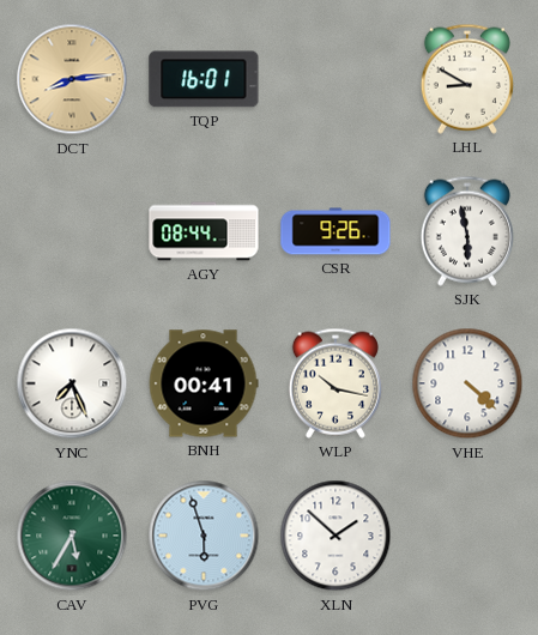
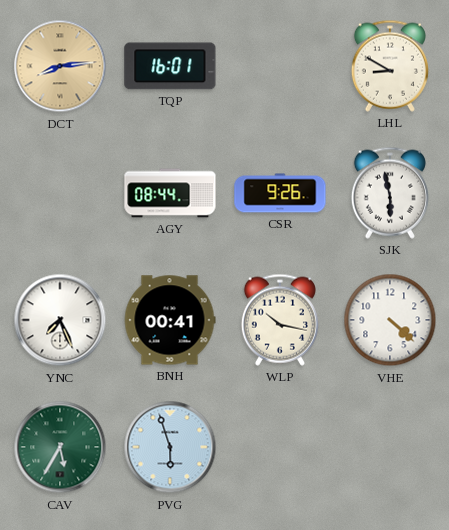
XLN: 1:52 -> none
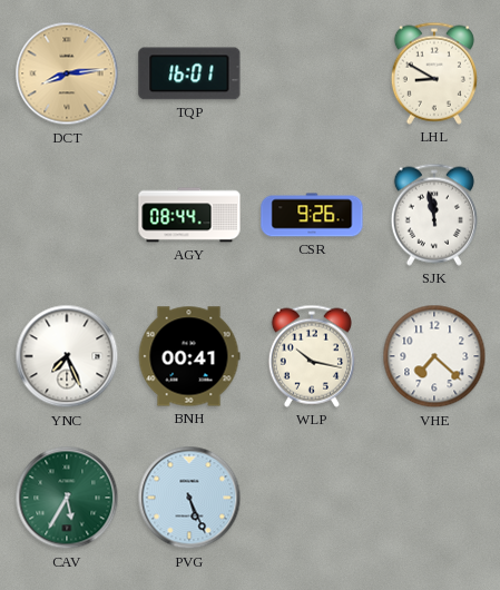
SJK: 5:58 -> 11:58
VHE: 4:22 -> 7:22
PVG: 5:57 -> 5:26
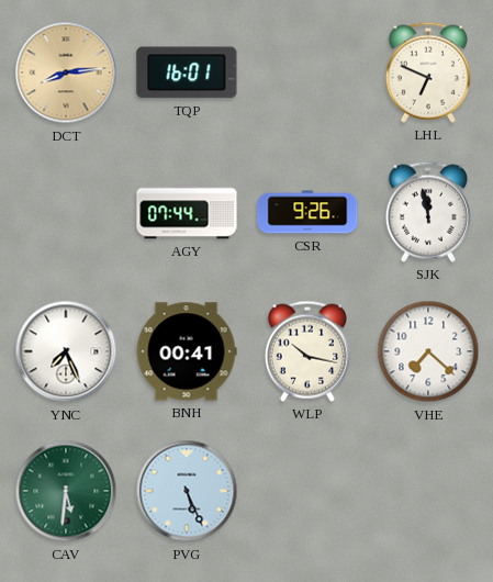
LHL: 8:50 -> 6:49
AGY: 08:44 -> 07:44
CAV: 5:35 -> 5:31
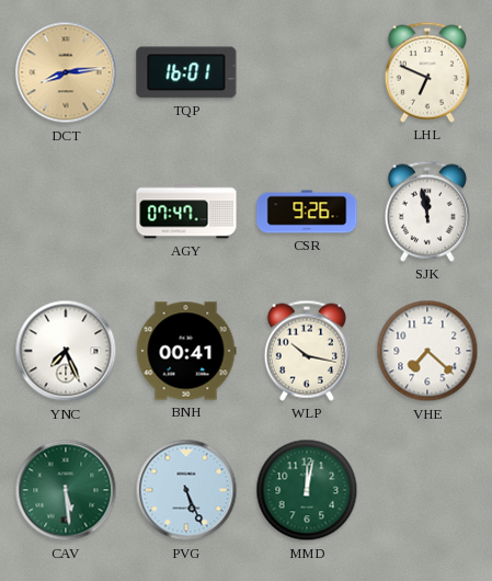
AGY: 07:44 -> 07:47
CAV: 5:31 -> 5:29
MMD: none -> 12:02
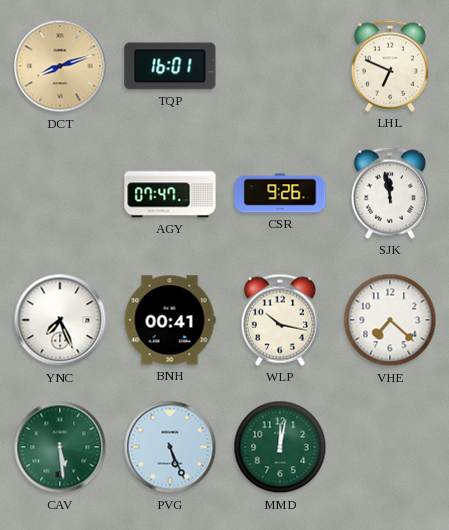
DCT: 8:14 -> 8:12
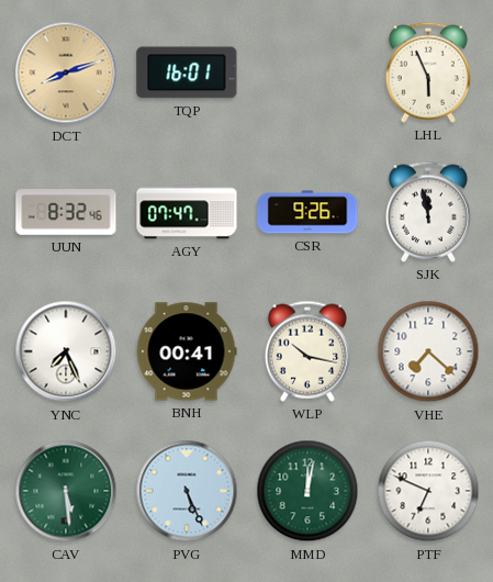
LHL: 6:49 -> 5:56
UUN: none -> 8:32
PTF: none -> 6:49
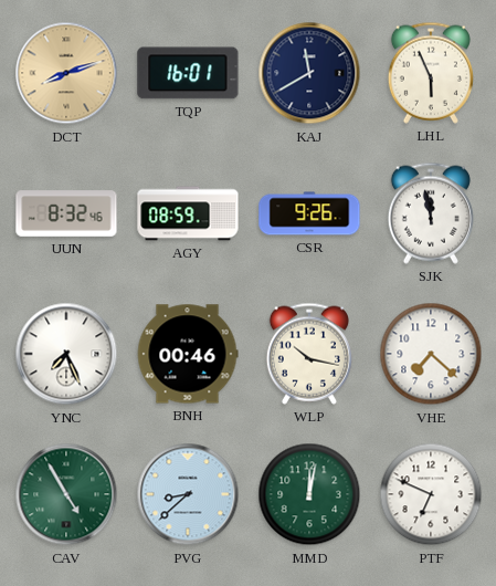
KAJ: none -> 11:40
AGY: 07:47 -> 08:59
BNH: 00:41 -> 00:46
CAV: 5:29 -> 4:55
PVG: 5:26 -> 8:38
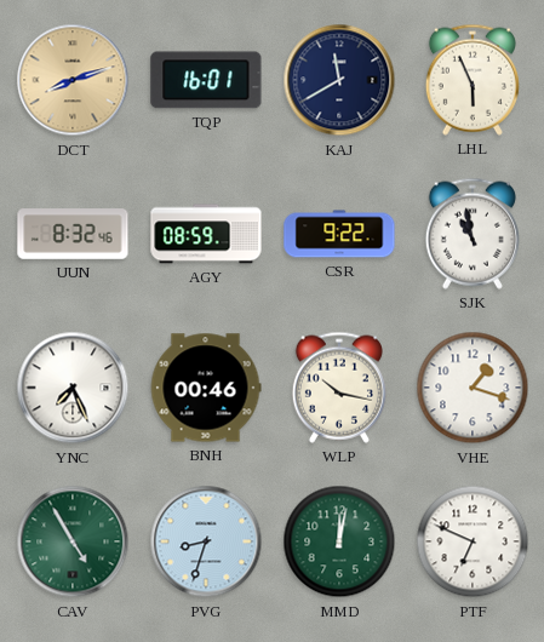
CSR: 9:26 -> 9:22
SJK: 11:58 -> 10:58
VHE: 7:22 -> 1:18
PVG: 8:38 -> 8:33
